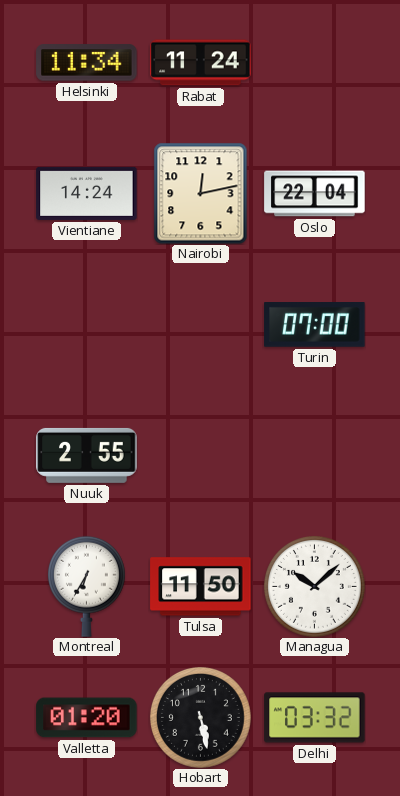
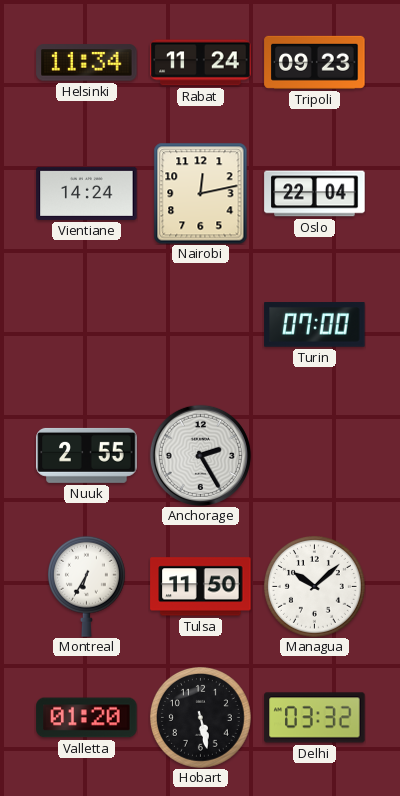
Tripoli: none -> 09:23
Anchorage: none -> 2:25
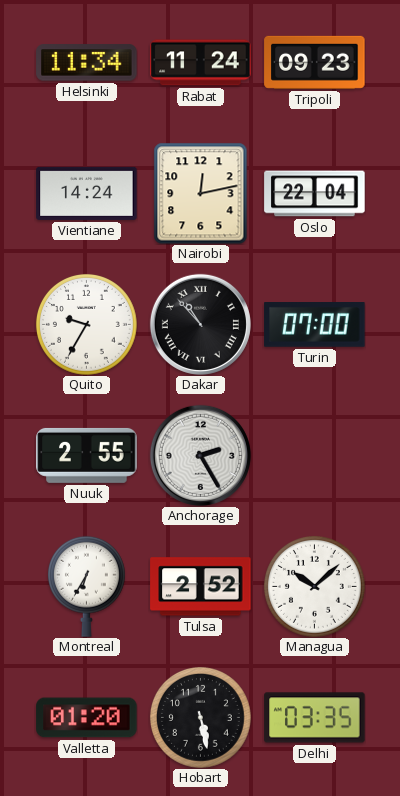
Quito: none -> 9:35
Dakar: none -> 10:53
Tulsa: 11:50 -> 2:52
Delhi: 03:32 -> 03:35
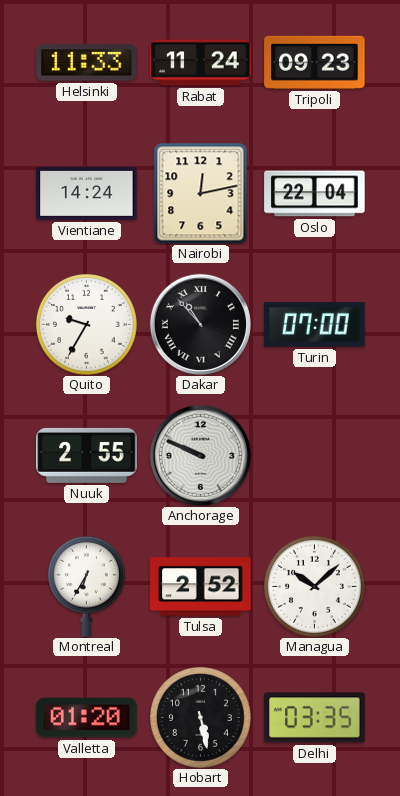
Helsinki: 11:34 -> 11:33
Anchorage: 2:25 -> 9:49
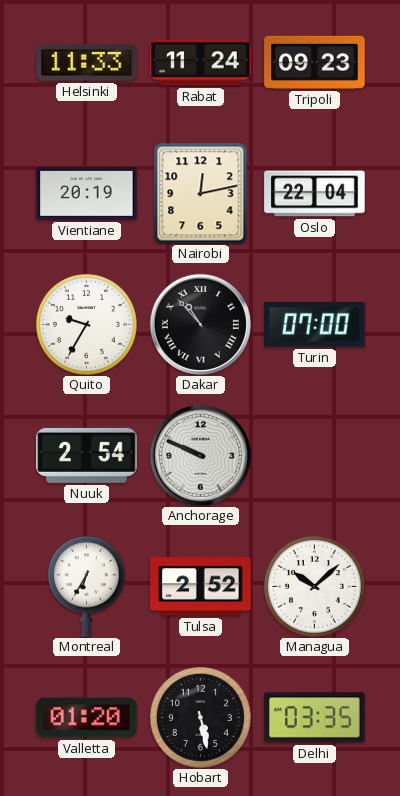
Vientiane: 14:24 -> 20:19
Nuuk: 2:55 -> 2:54
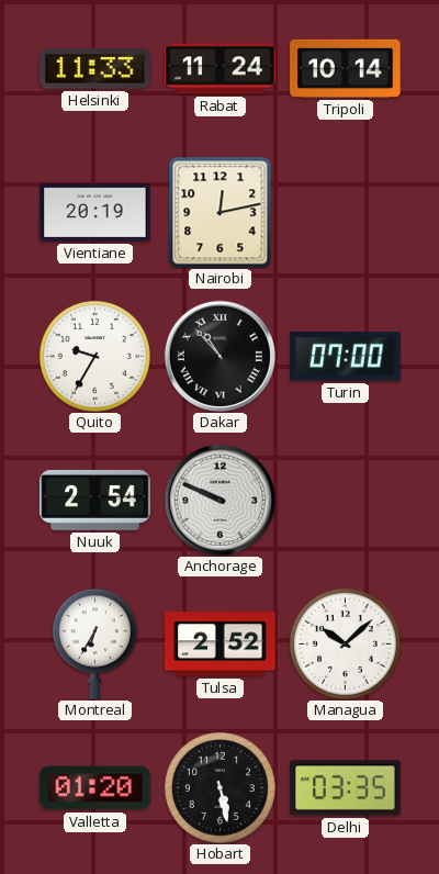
Tripoli: 09:23 -> 10:14
Oslo: 22:04 -> none
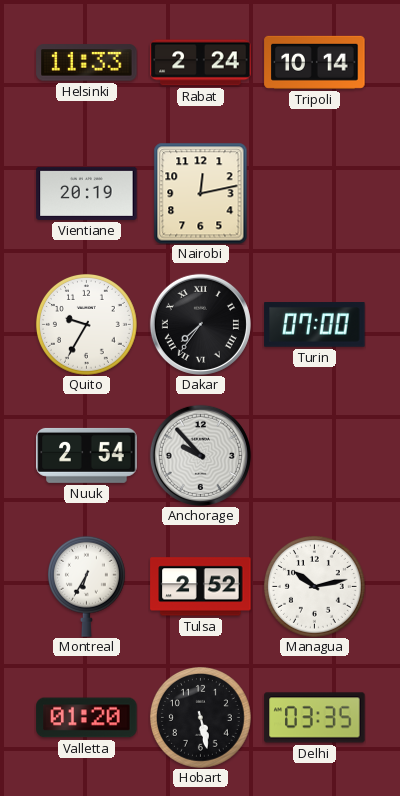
Rabat: 11:24 -> 2:24
Dakar: 10:53 -> 7:36
Anchorage: 9:49 -> 9:53
Managua: 10:08 -> 10:13
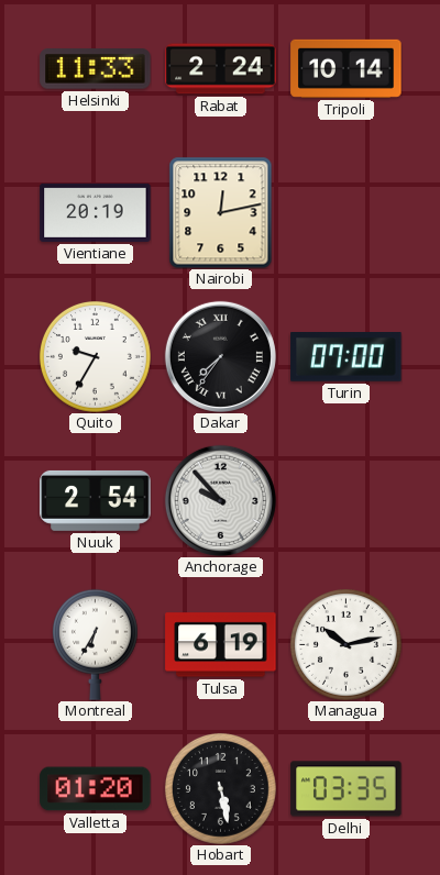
Tulsa: 2:52 -> 6:19
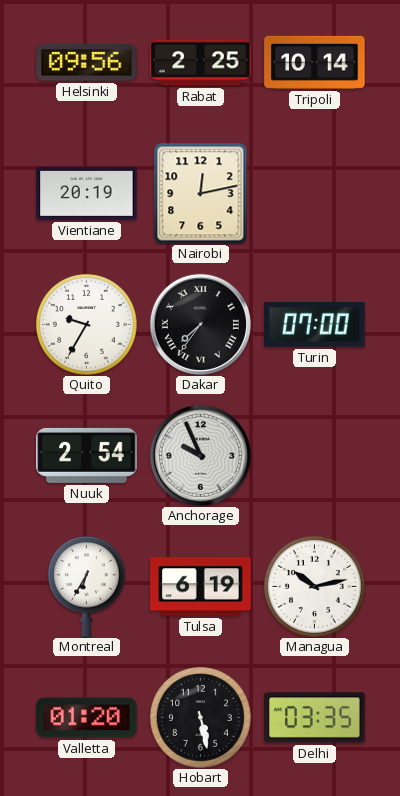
Helsinki: 11:33 -> 09:56
Rabat: 2:24 -> 2:25
Anchorage: 9:53 -> 9:56
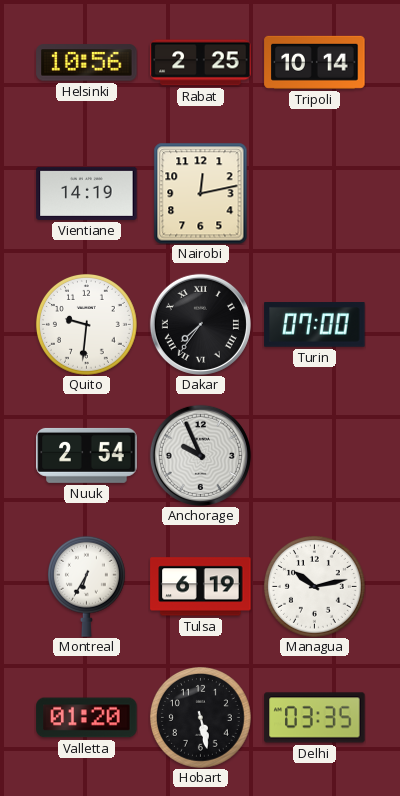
Helsinki: 09:56 -> 10:56
Vientiane: 20:19 -> 14:19
Quito: 9:35 -> 9:31
